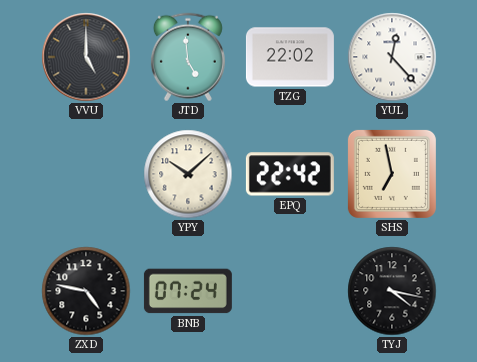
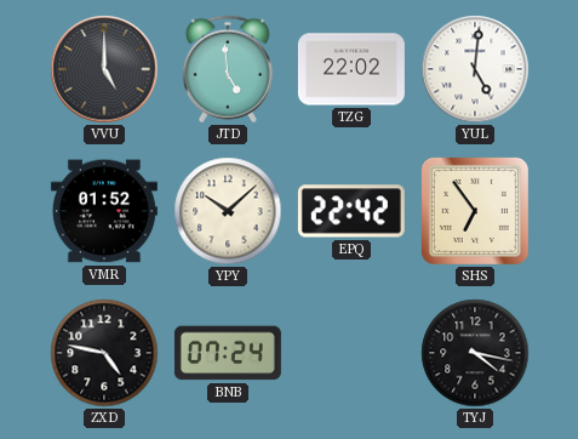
YUL: 12:23 -> 5:01
VMR: none -> 01:52
SHS: 6:58 -> 6:54
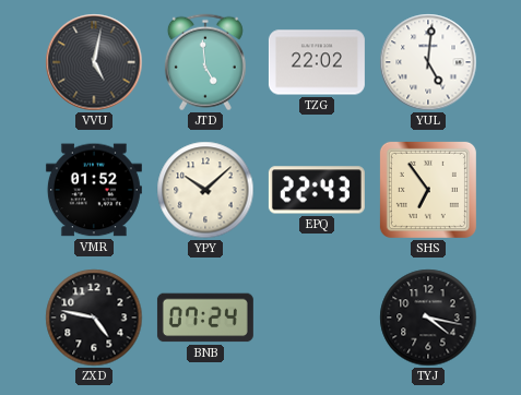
VVU: 5:00 -> 5:02
EPQ: 22:42 -> 22:43
